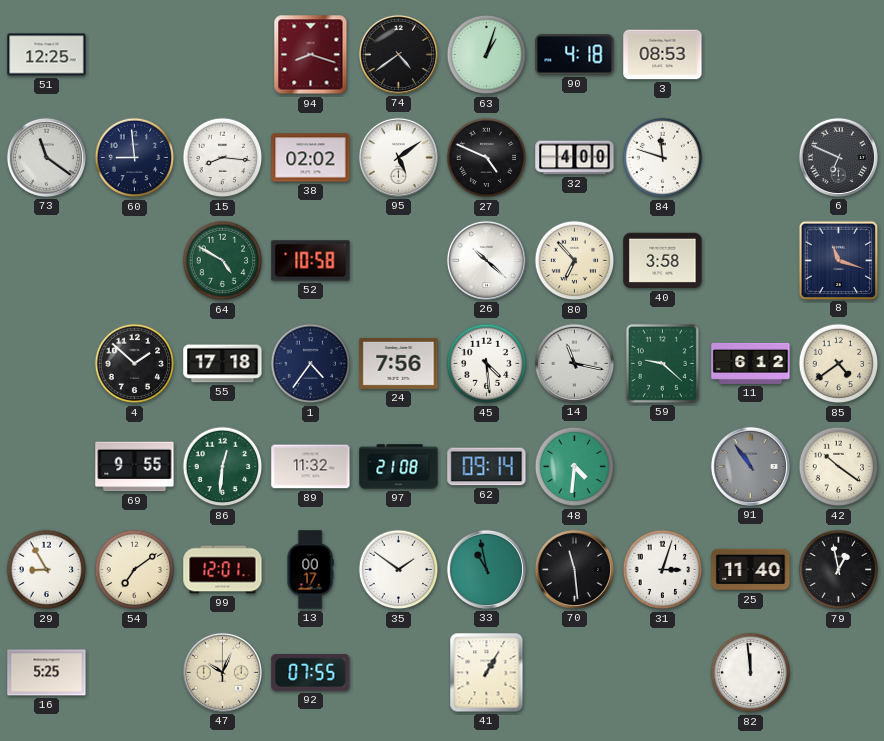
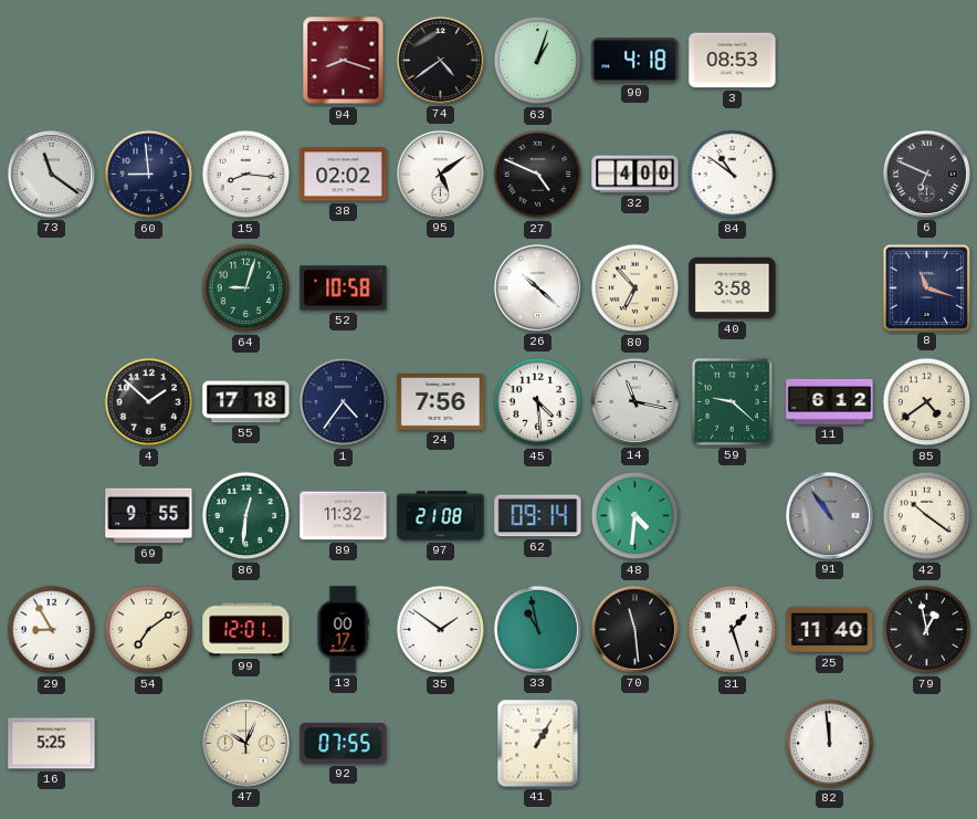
51: 12:25 -> none
84: 11:48 -> 10:51
64: 4:50 -> 9:03
31: 3:03 -> 1:27
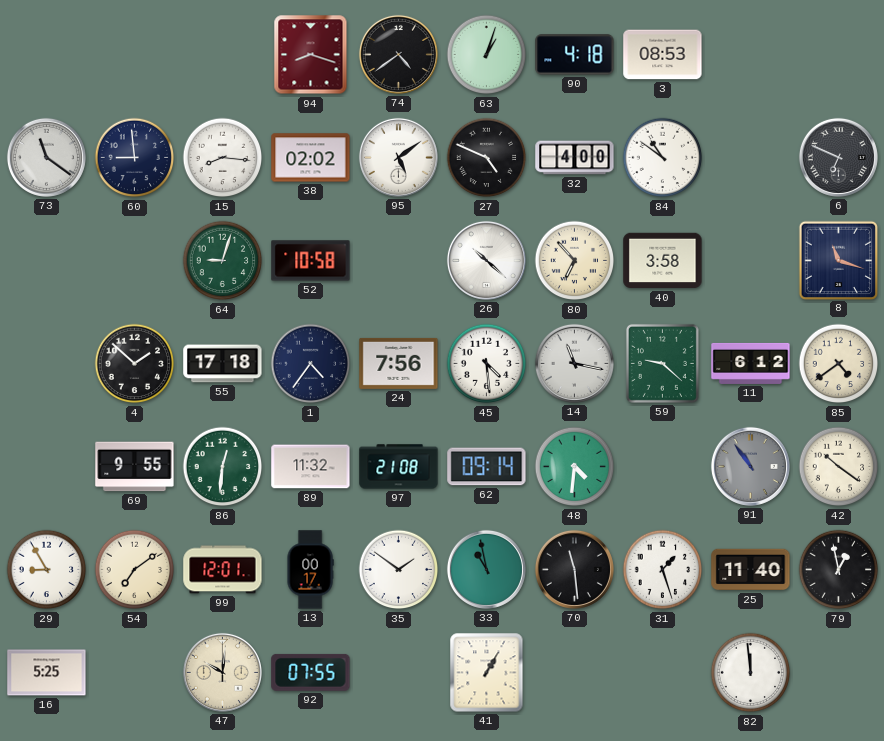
47: 10:04 -> 10:01
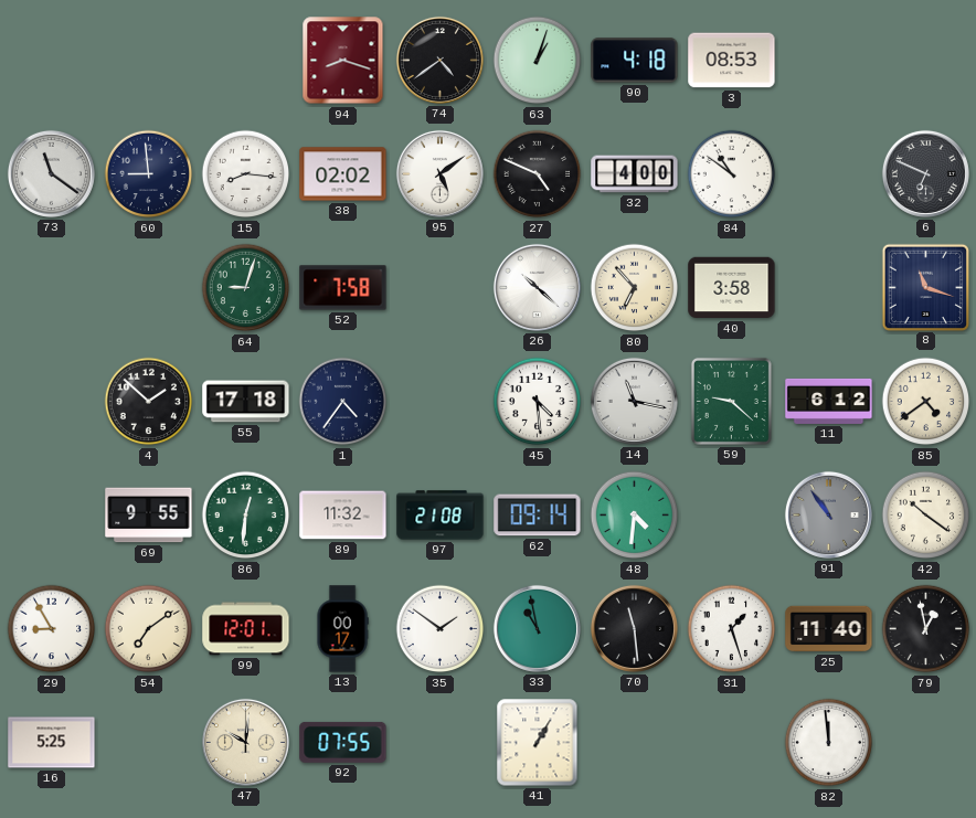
52: 10:58 -> 7:58
24: 7:56 -> none
